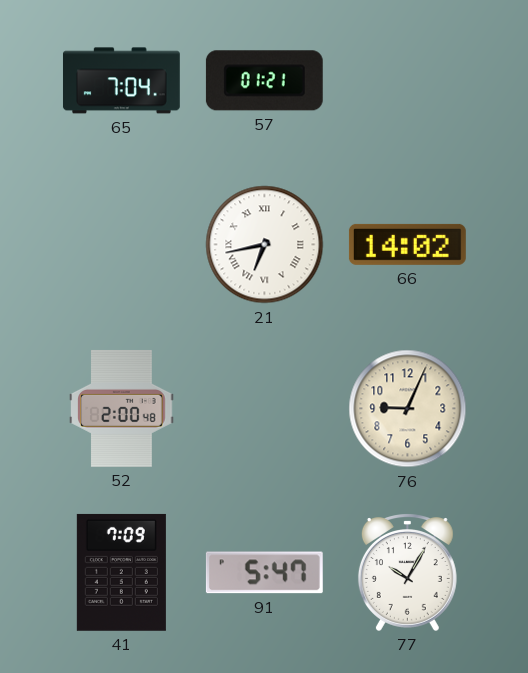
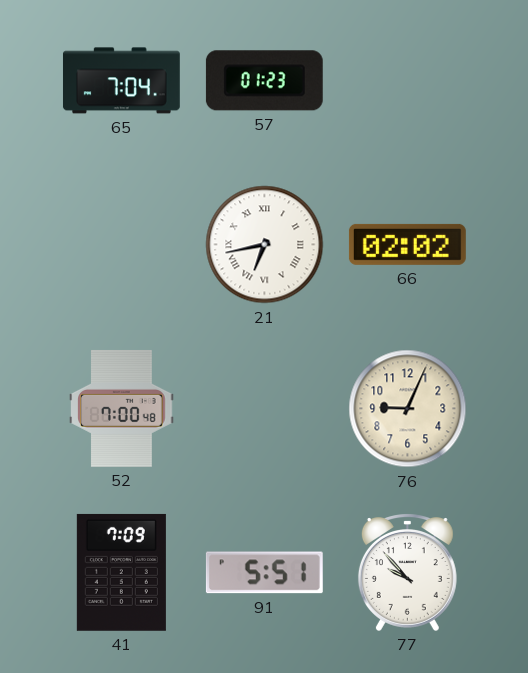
57: 01:21 -> 01:23
66: 14:02 -> 02:02
52: 2:00 -> 7:00
91: 5:47 -> 5:51
77: 10:05 -> 9:53
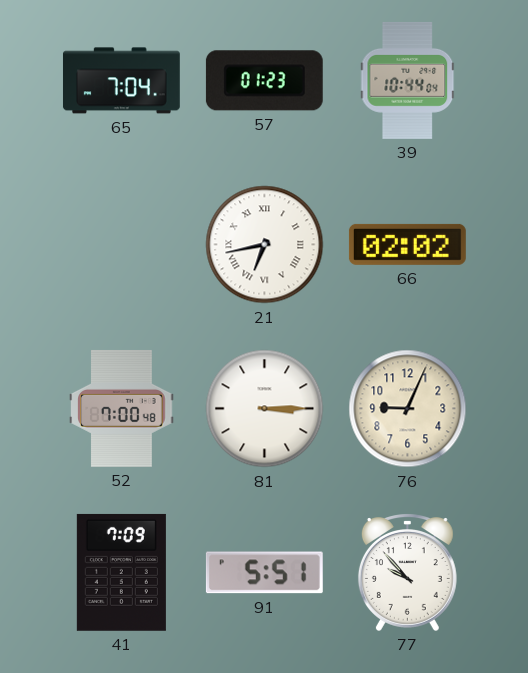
39: none -> 10:44
81: none -> 3:15
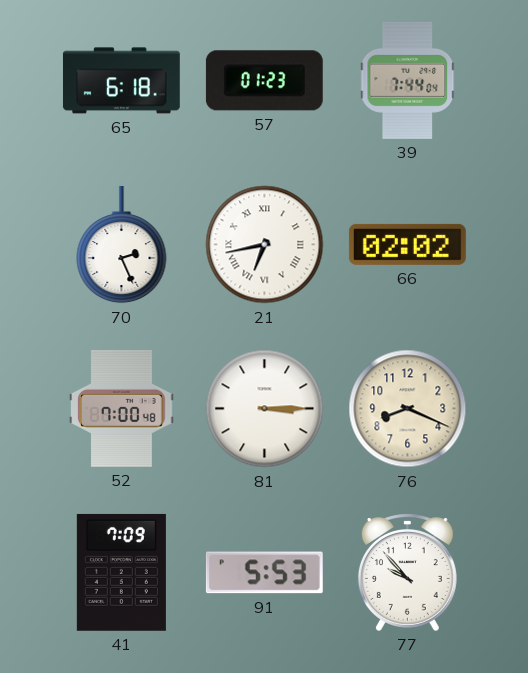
65: 7:04 -> 6:18
39: 10:44 -> 7:44
70: none -> 2:26
76: 9:04 -> 8:19
91: 5:51 -> 5:53
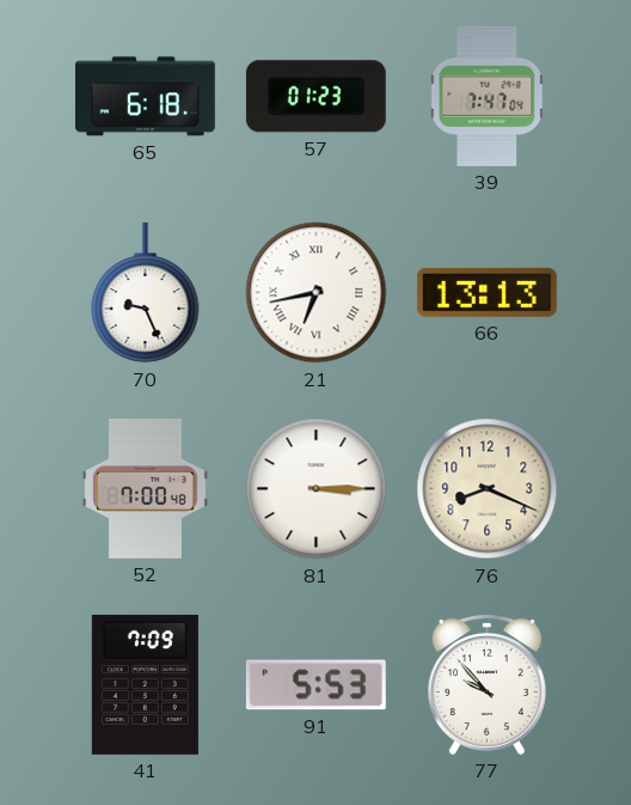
39: 7:44 -> 7:47
70: 2:26 -> 9:26
66: 02:02 -> 13:13
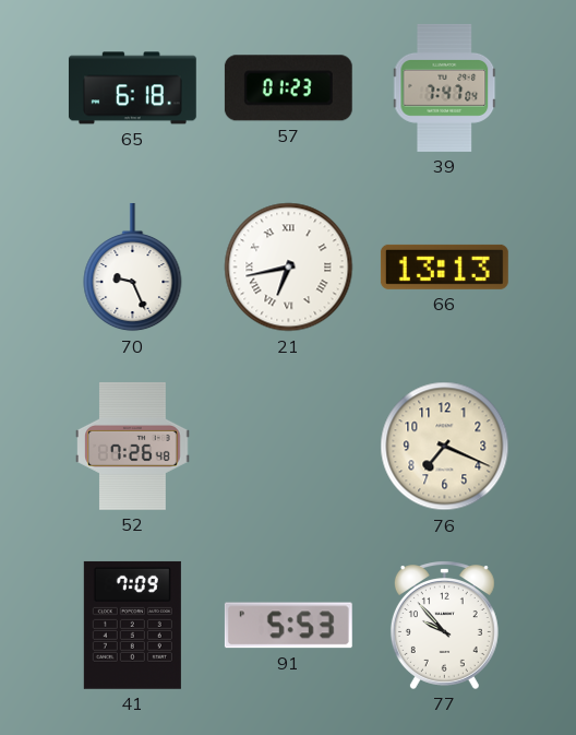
52: 7:00 -> 7:26
81: 3:15 -> none
76: 8:19 -> 7:19
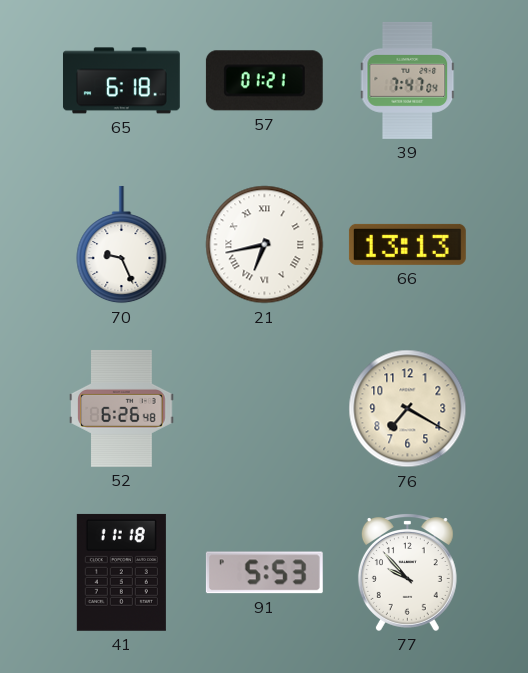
57: 01:23 -> 01:21
52: 7:26 -> 6:26
76: 7:19 -> 7:20
41: 7:09 -> 11:18
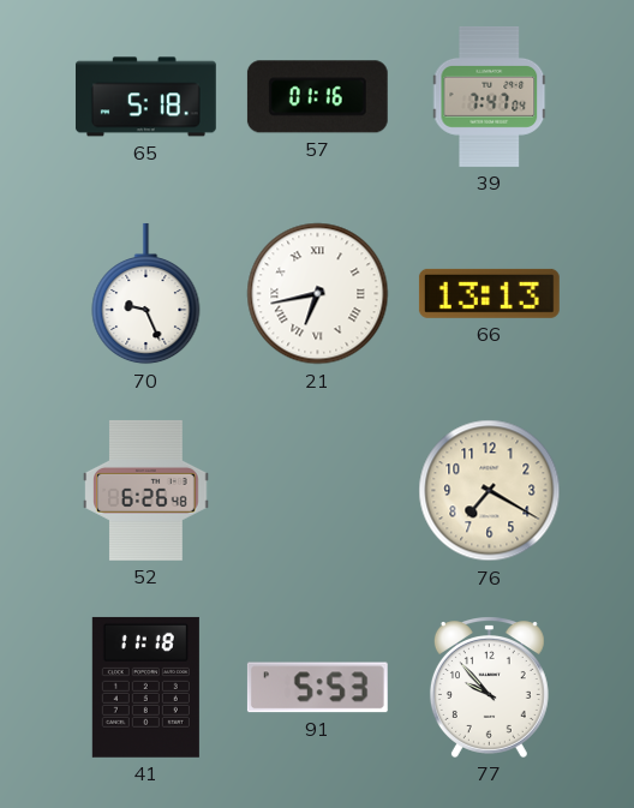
65: 6:18 -> 5:18
57: 01:21 -> 01:16
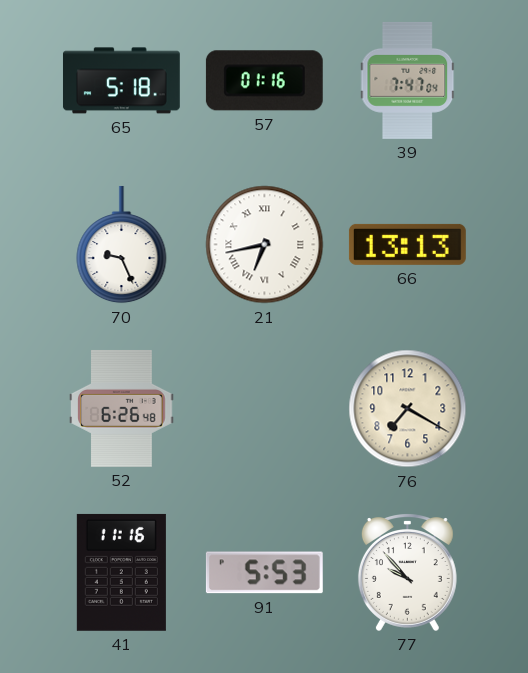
41: 11:18 -> 11:16
